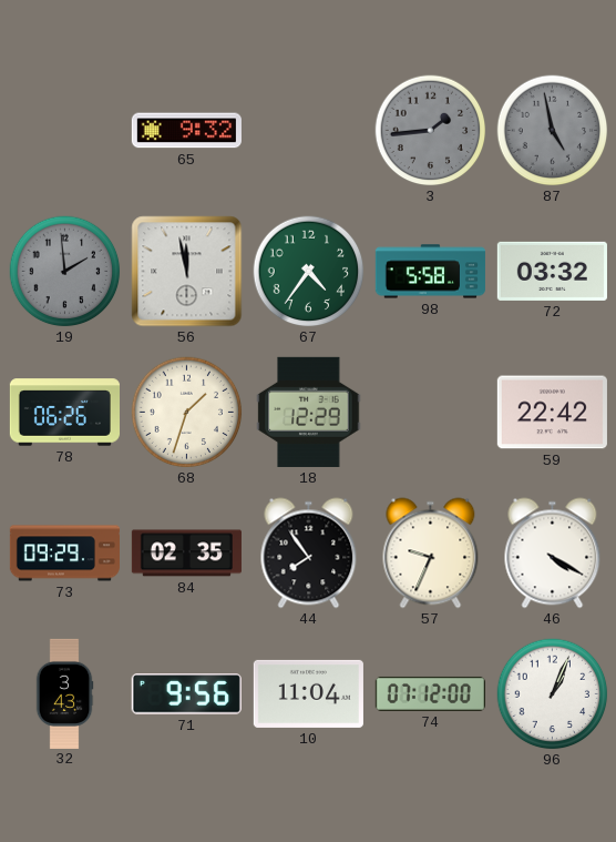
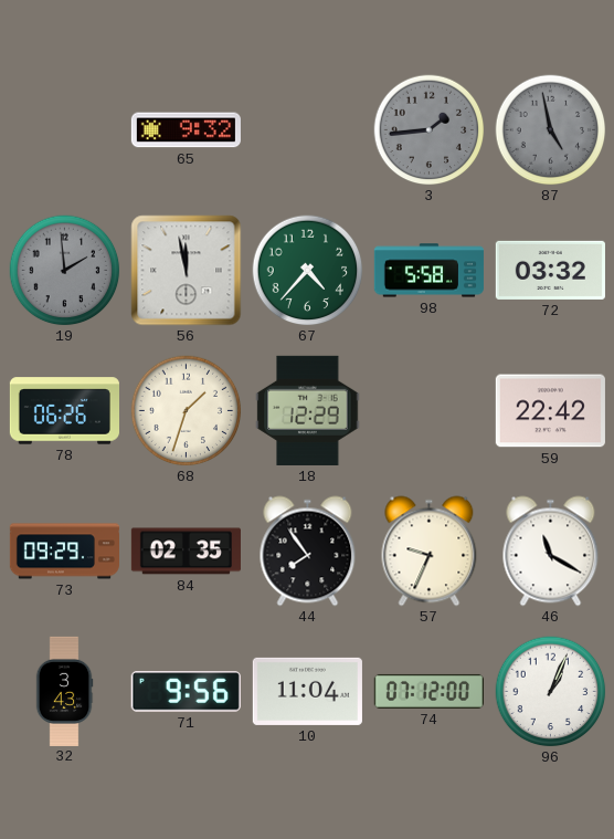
67: 4:36 -> 4:37
46: 4:20 -> 11:20
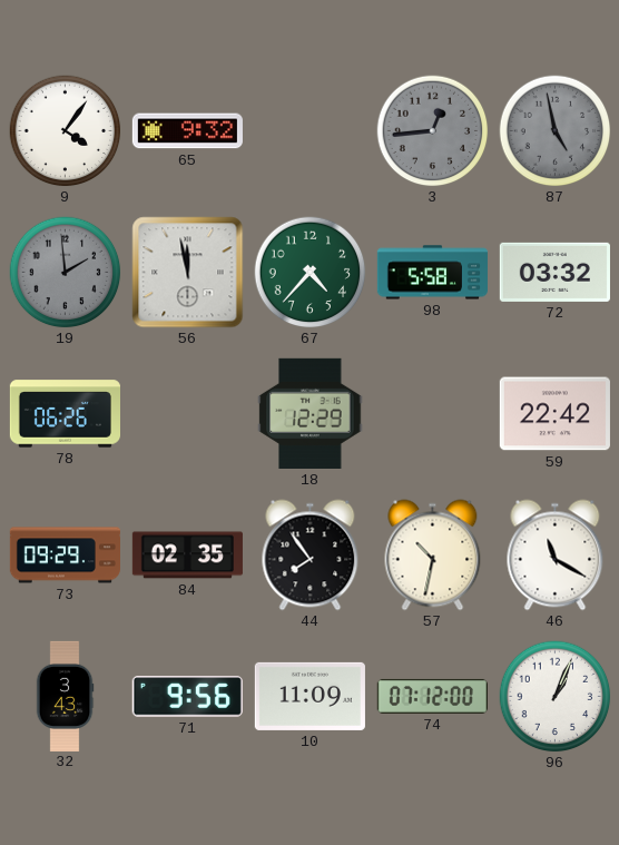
9: none -> 4:06
3: 1:44 -> 12:44
68: 1:33 -> none
57: 9:34 -> 10:32
10: 11:04 -> 11:09
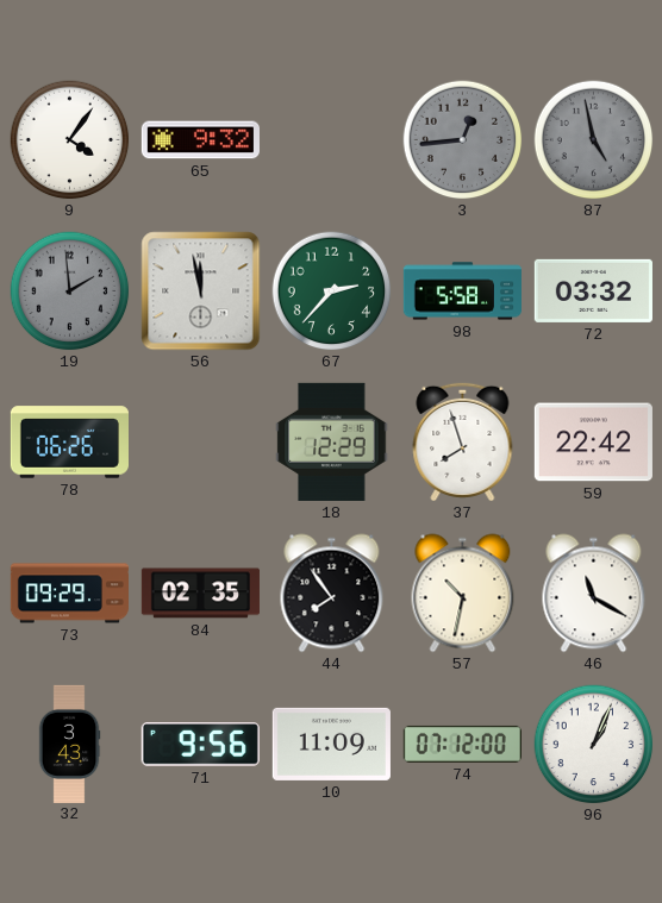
67: 4:37 -> 2:37
37: none -> 7:57
